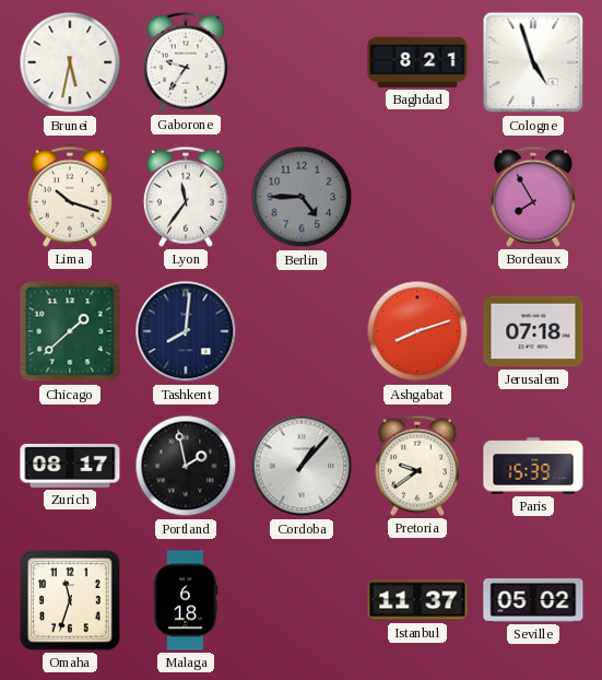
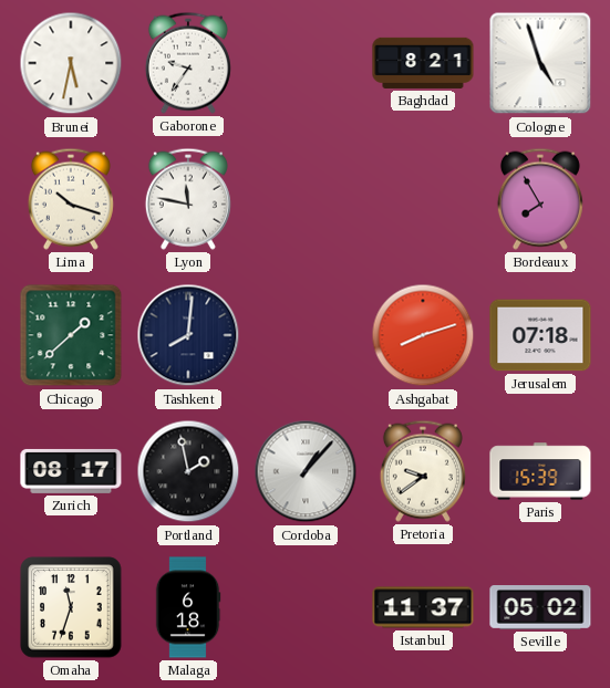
Lyon: 11:36 -> 11:47
Berlin: 4:45 -> none
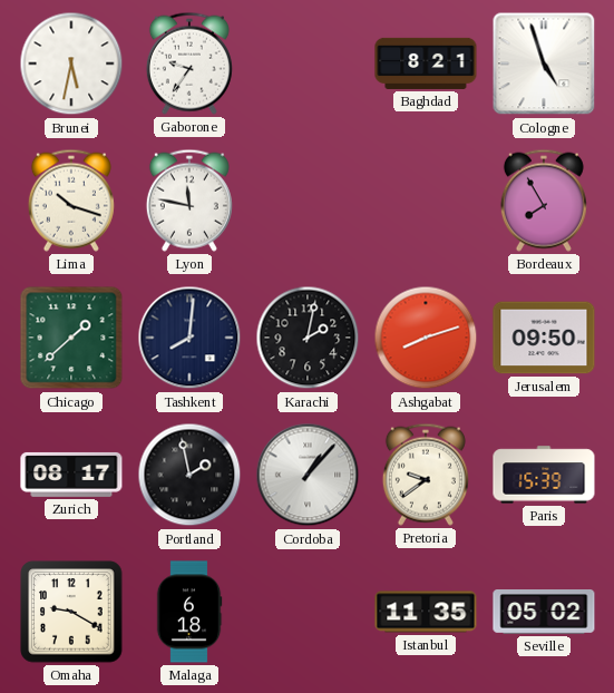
Karachi: none -> 2:02
Jerusalem: 07:18 -> 09:50
Omaha: 11:33 -> 9:20
Istanbul: 11:37 -> 11:35
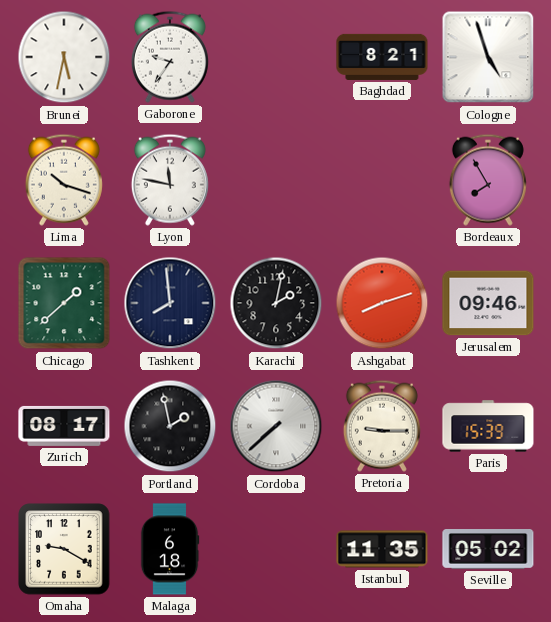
Tashkent: 8:01 -> 7:59
Jerusalem: 09:50 -> 09:46
Cordoba: 1:07 -> 7:38
Pretoria: 9:39 -> 9:15
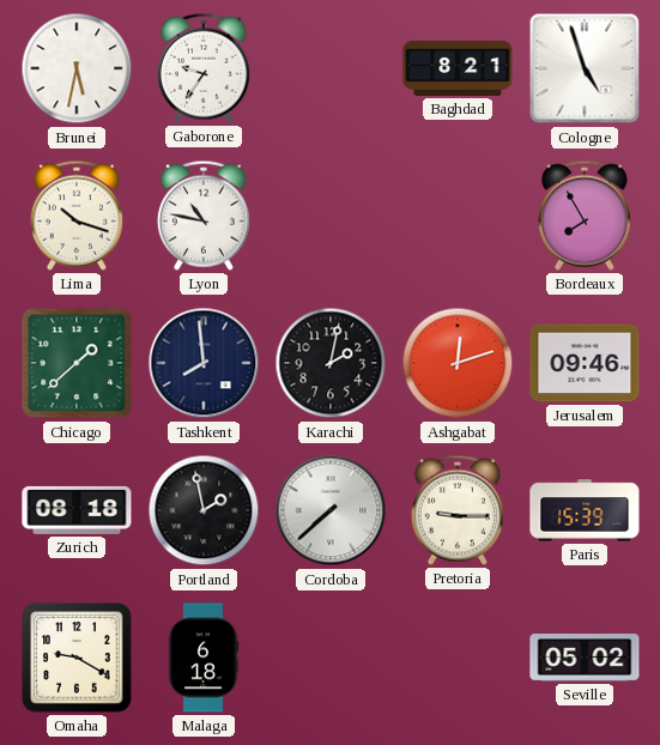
Lyon: 11:47 -> 10:47
Ashgabat: 8:12 -> 12:12
Zurich: 08:17 -> 08:18
Istanbul: 11:35 -> none
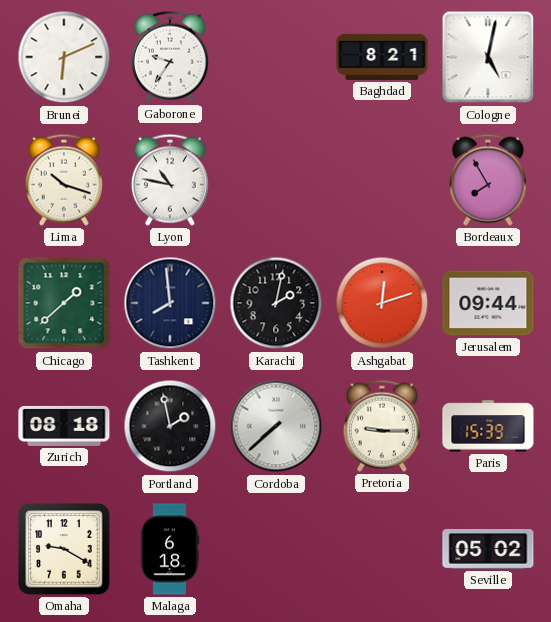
Brunei: 5:32 -> 6:11
Cologne: 4:57 -> 5:02
Jerusalem: 09:46 -> 09:44
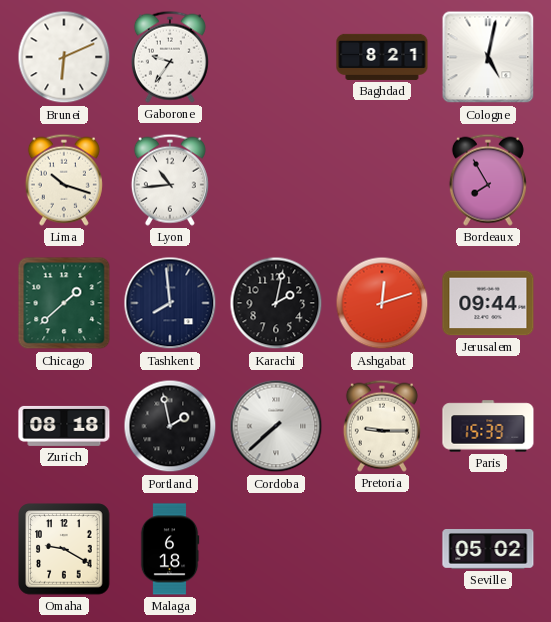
Lyon: 10:47 -> 10:44
